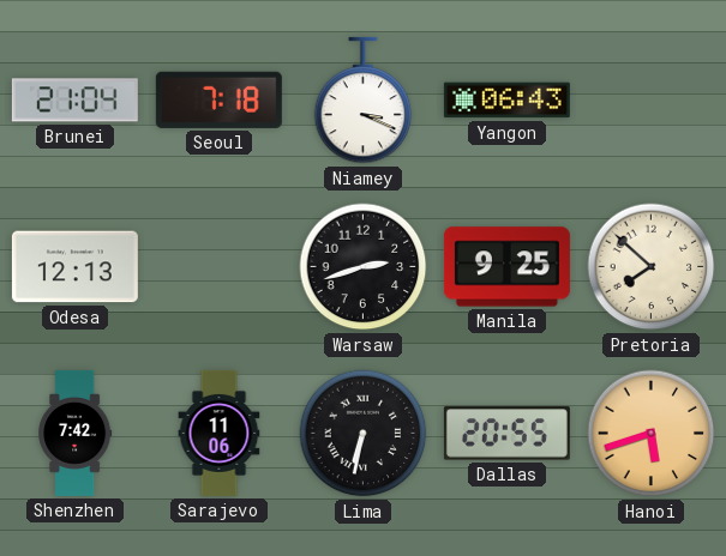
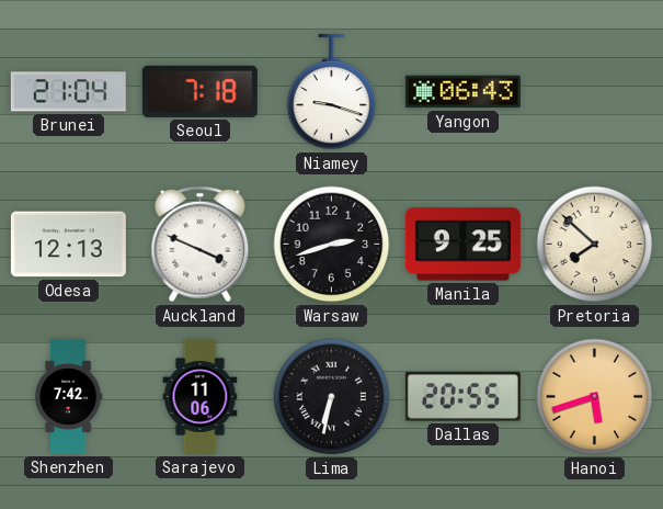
Niamey: 3:19 -> 9:18
Auckland: none -> 3:49
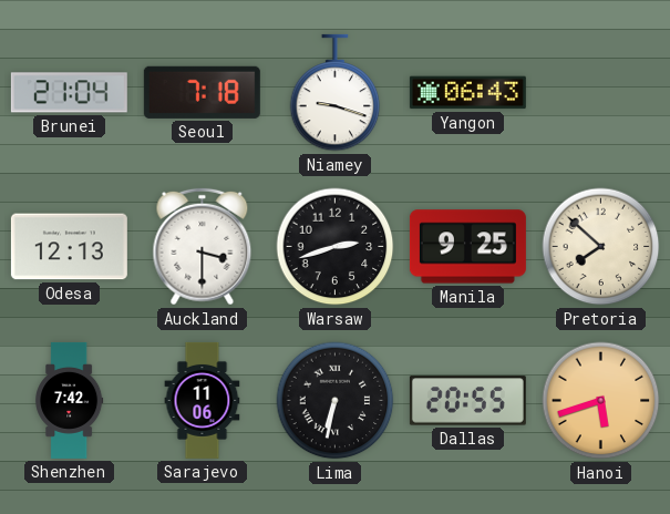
Auckland: 3:49 -> 3:30
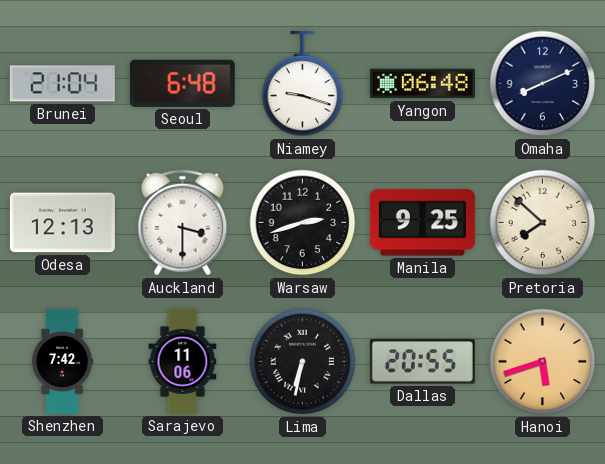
Seoul: 7:18 -> 6:48
Yangon: 06:43 -> 06:48
Omaha: none -> 8:11
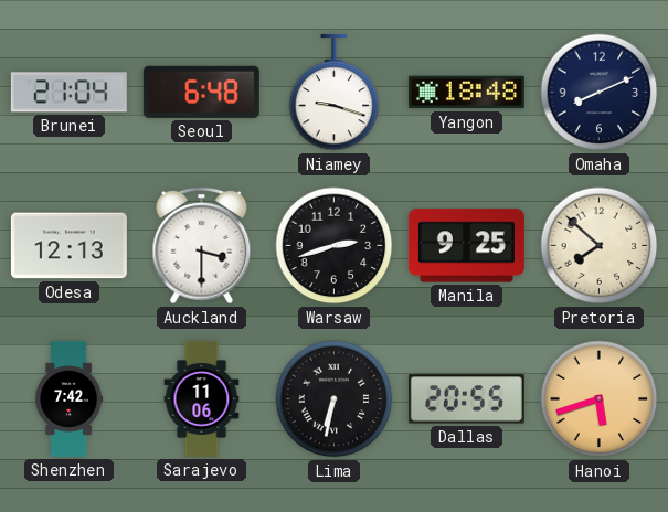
Yangon: 06:48 -> 18:48
